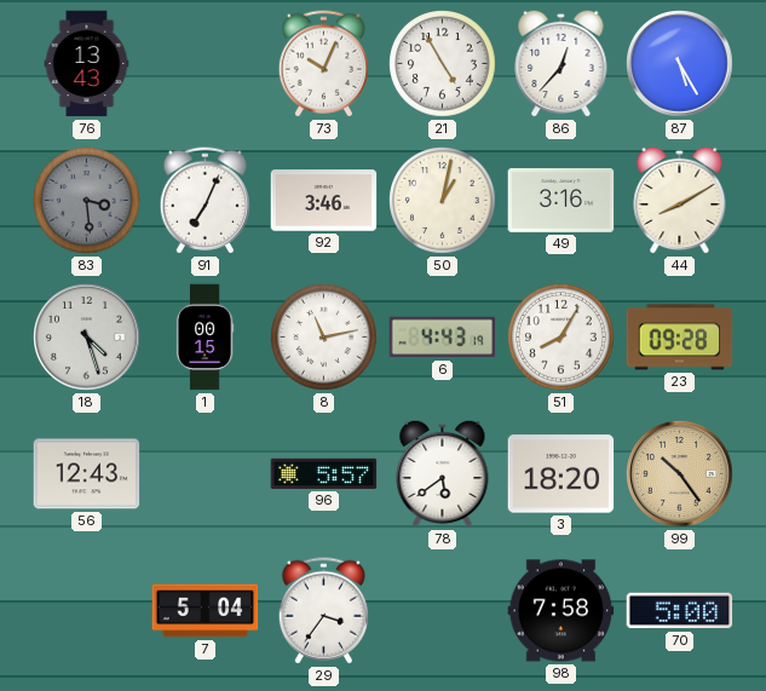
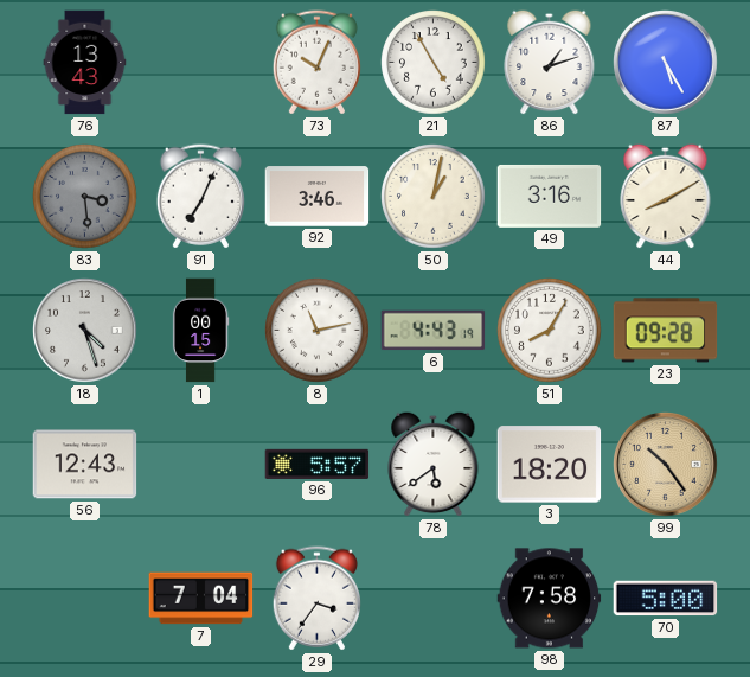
86: 12:37 -> 1:12
7: 5:04 -> 7:04
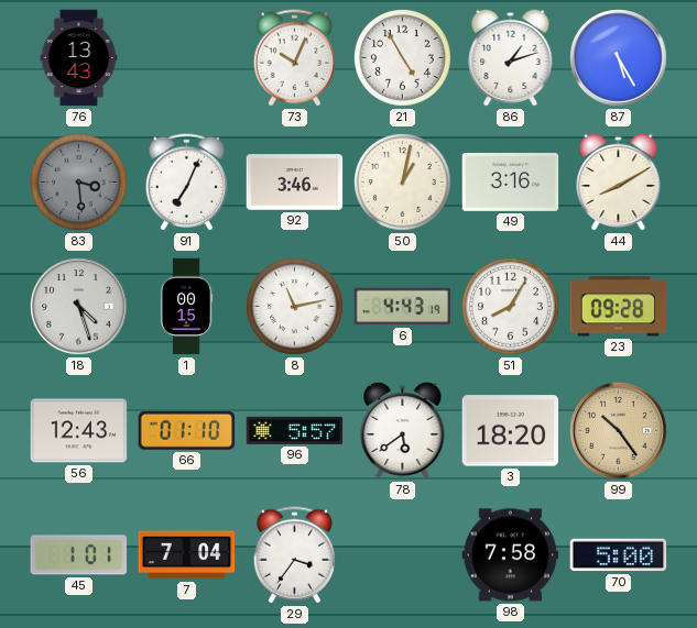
66: none -> 01:10
45: none -> 1:01
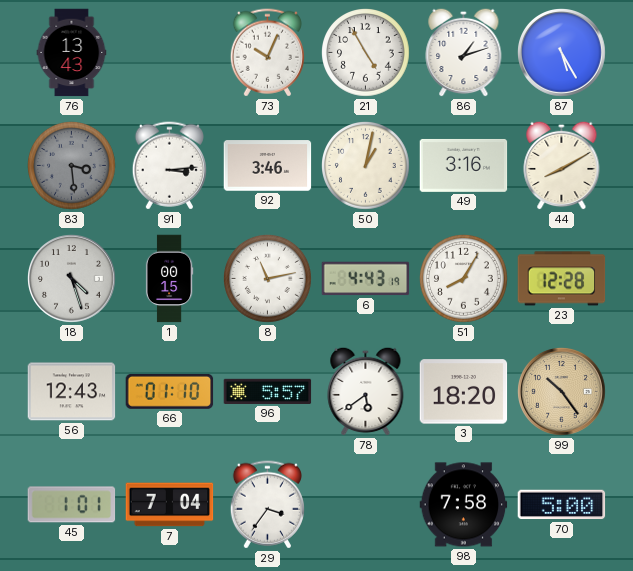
91: 7:04 -> 3:14
23: 09:28 -> 12:28
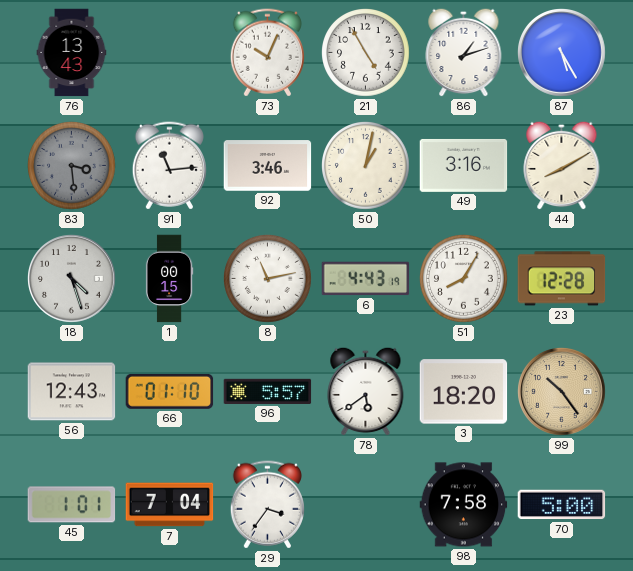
91: 3:14 -> 11:14
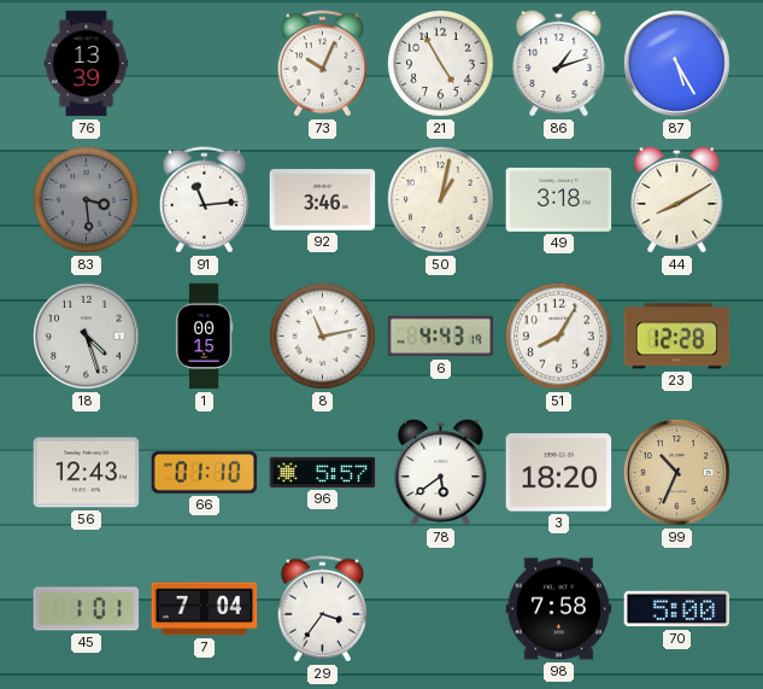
76: 13:43 -> 13:39
49: 3:16 -> 3:18
99: 10:24 -> 10:34
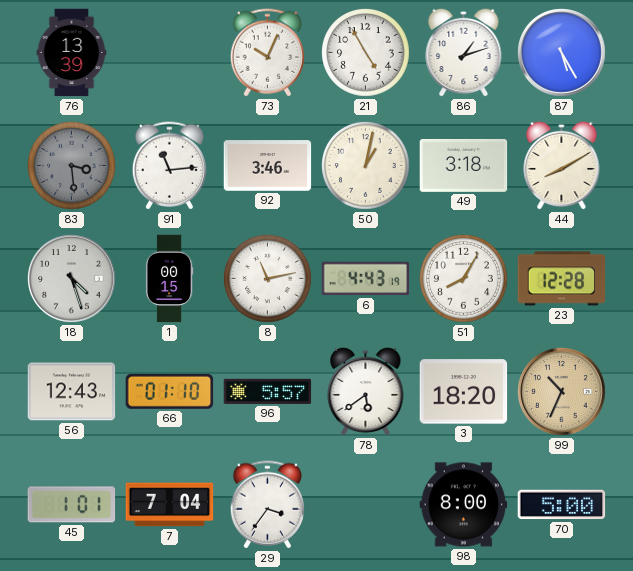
98: 7:58 -> 8:00
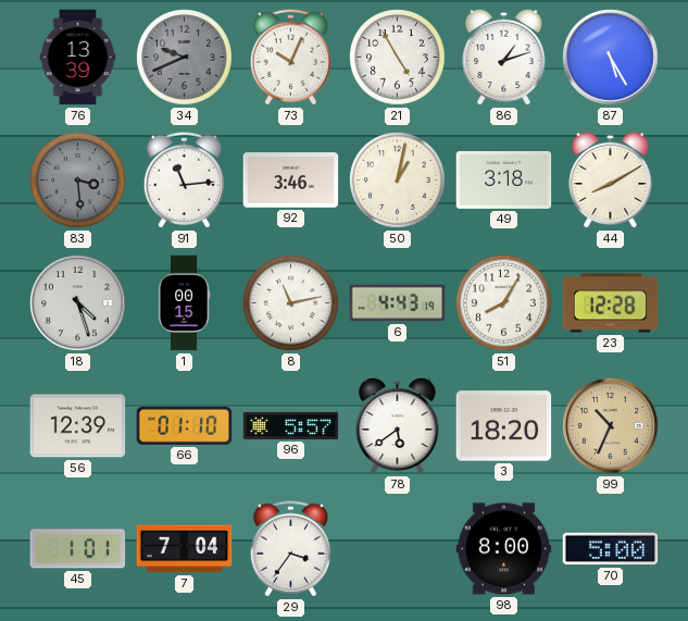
34: none -> 9:41
56: 12:43 -> 12:39
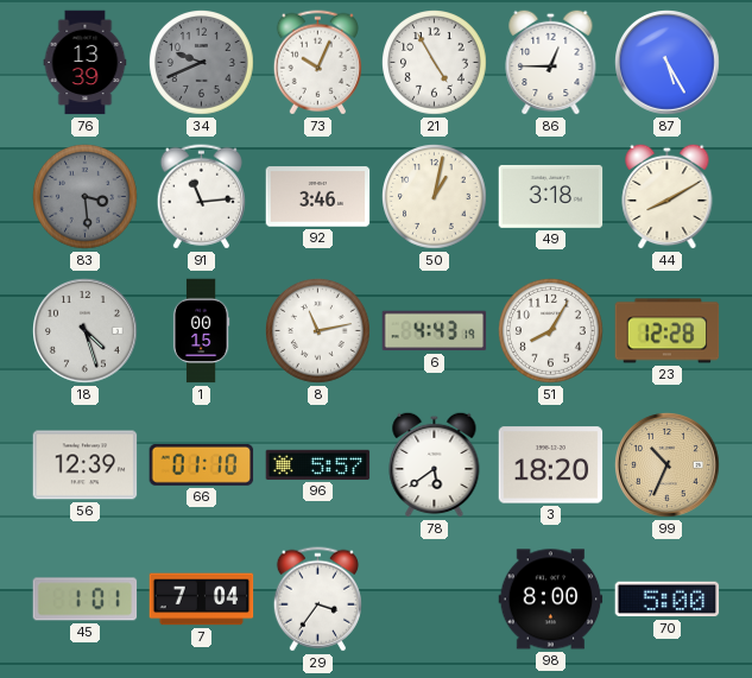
86: 1:12 -> 12:45
